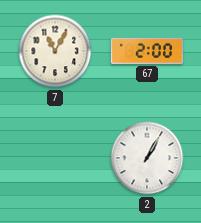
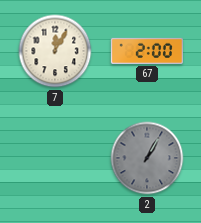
7: 11:05 -> 12:05
2 dial: white -> grey
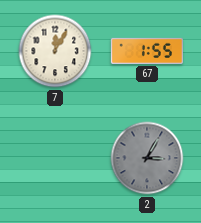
67: 2:00 -> 1:55
2: 1:05 -> 3:05
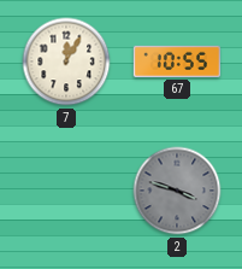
67: 1:55 -> 10:55
2: 3:05 -> 3:48
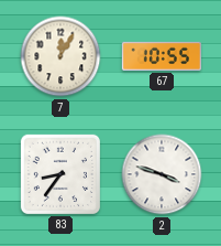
83: none -> 8:36
2 dial: grey -> white
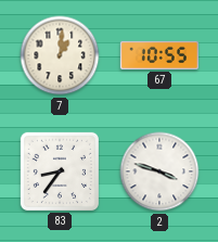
7: 12:05 -> 1:01
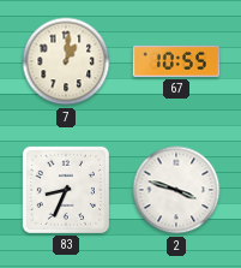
83: 8:36 -> 8:34
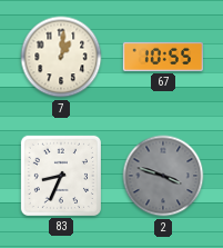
2 dial: white -> grey
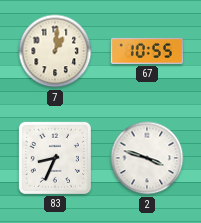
2 dial: grey -> white
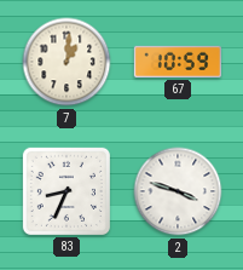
67: 10:55 -> 10:59
